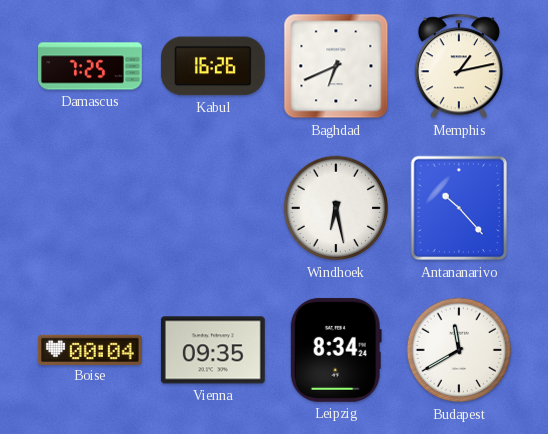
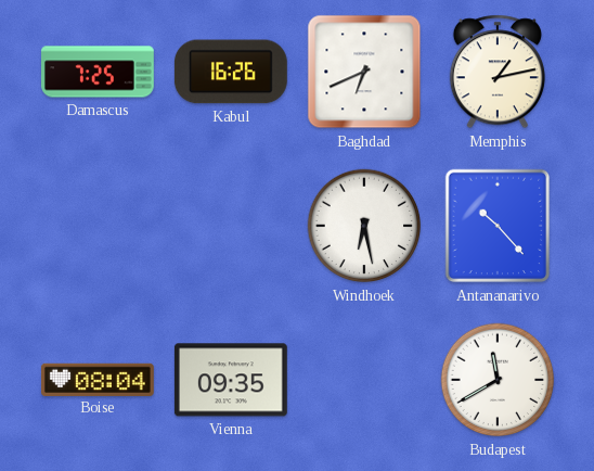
Boise: 00:04 -> 08:04
Leipzig: 8:34 -> none
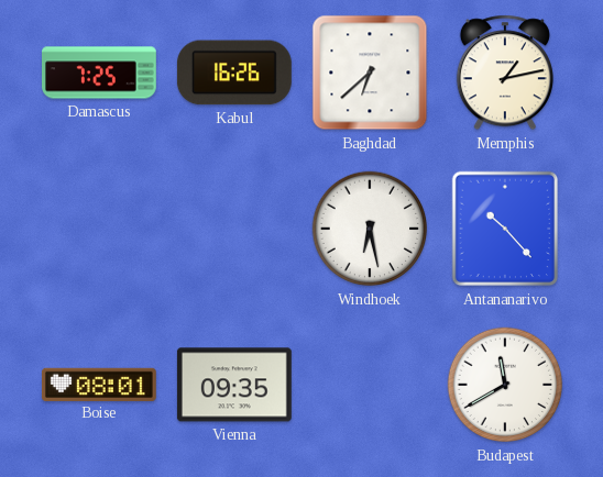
Baghdad: 6:41 -> 6:38
Boise: 08:04 -> 08:01
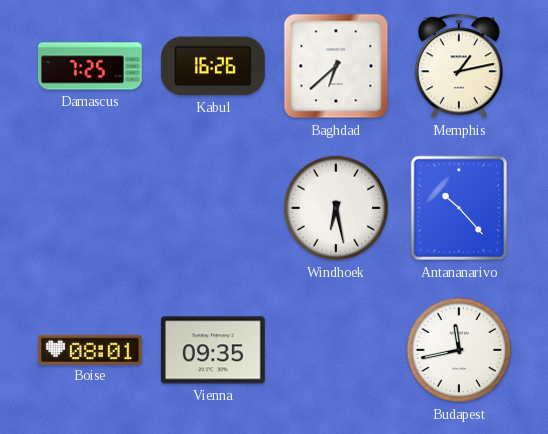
Budapest: 11:40 -> 11:43
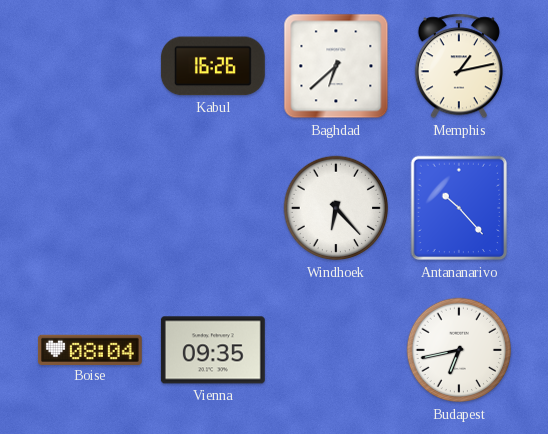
Damascus: 7:25 -> none
Windhoek: 6:28 -> 6:23
Boise: 08:01 -> 08:04
Budapest: 11:43 -> 6:43
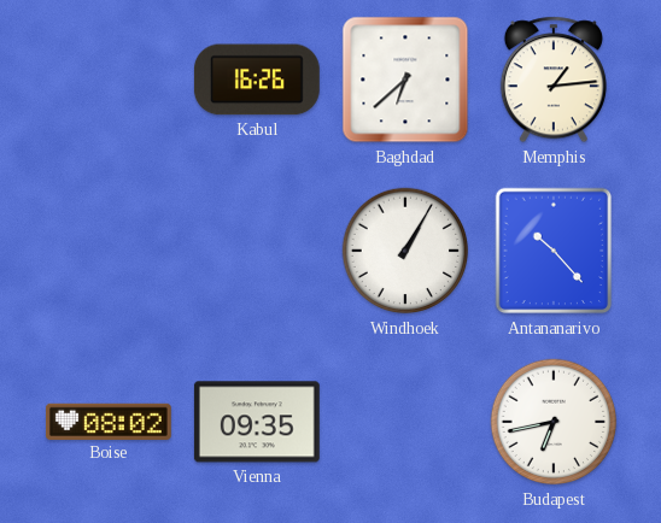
Memphis: 1:13 -> 1:14
Windhoek: 6:23 -> 1:05
Boise: 08:04 -> 08:02
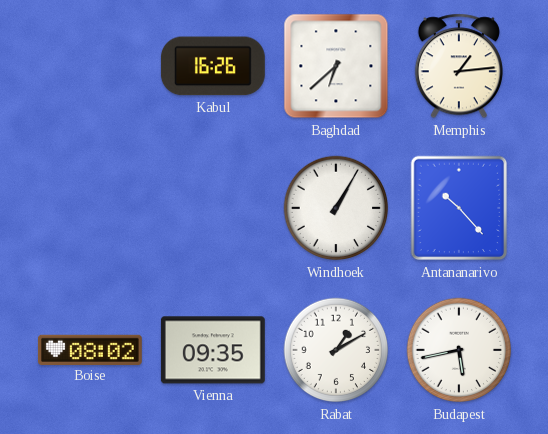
Rabat: none -> 1:10
Budapest: 6:43 -> 5:43
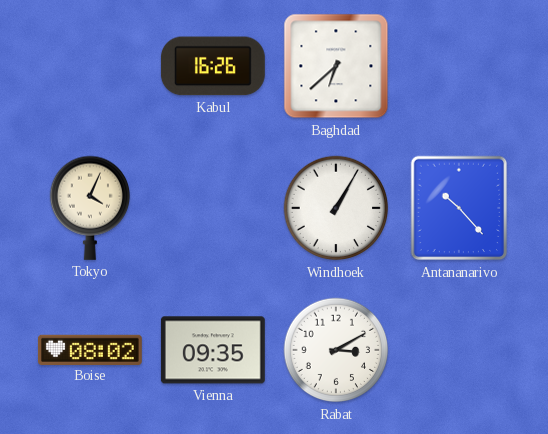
Memphis: 1:14 -> none
Tokyo: none -> 4:04
Rabat: 1:10 -> 3:10
Budapest: 5:43 -> none
